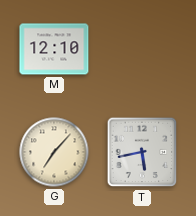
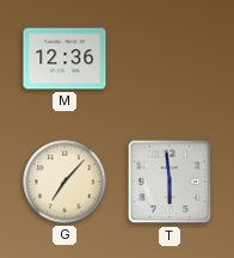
M: 12:10 -> 12:36
T: 5:43 -> 5:59
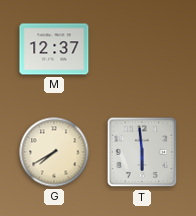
M: 12:36 -> 12:37
G: 7:07 -> 7:40
